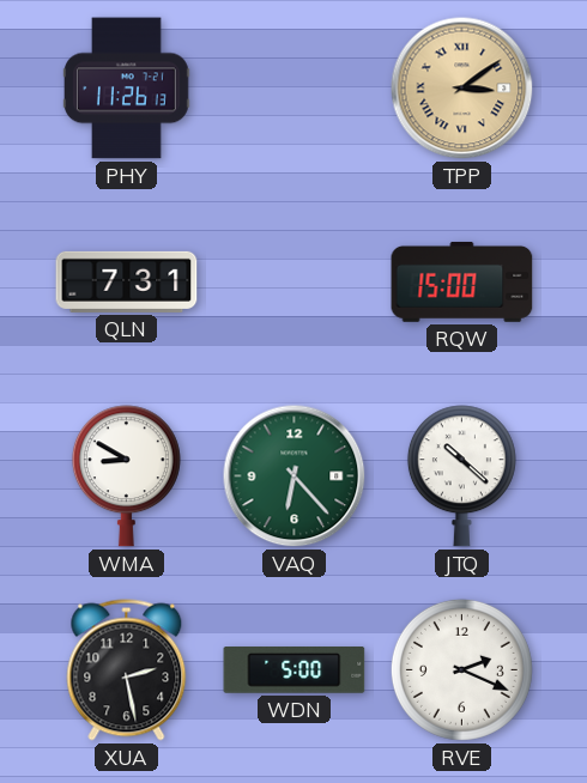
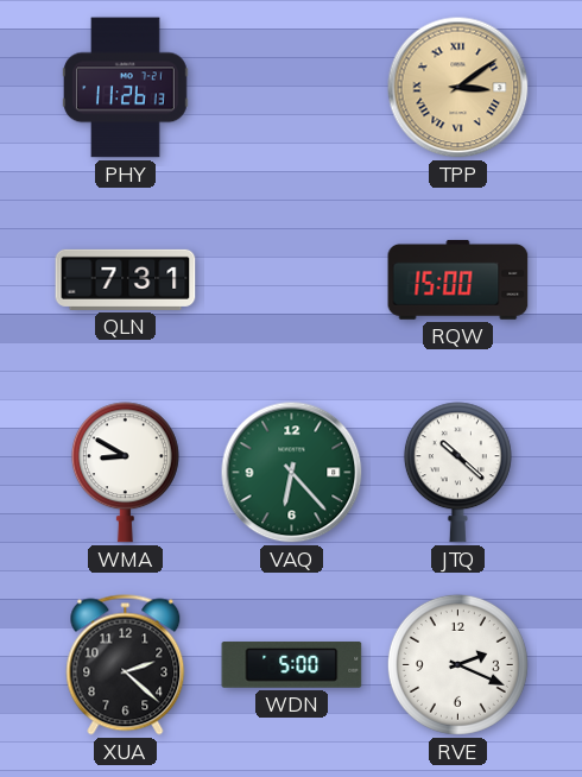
XUA: 2:28 -> 2:22
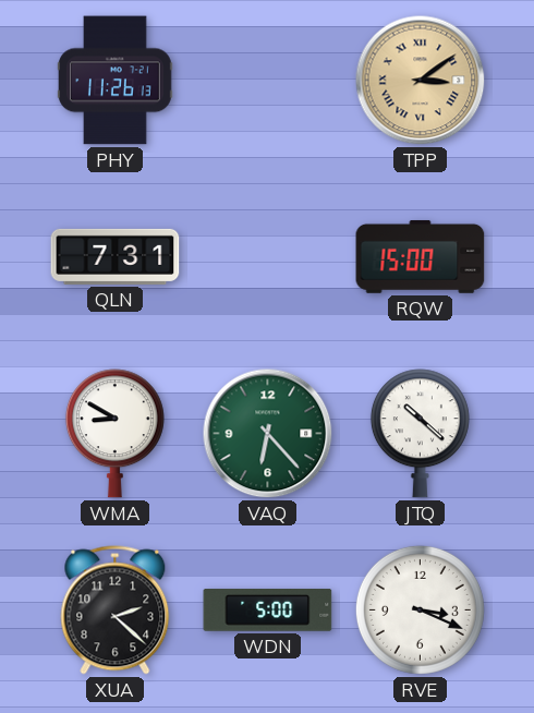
RVE: 2:19 -> 3:19
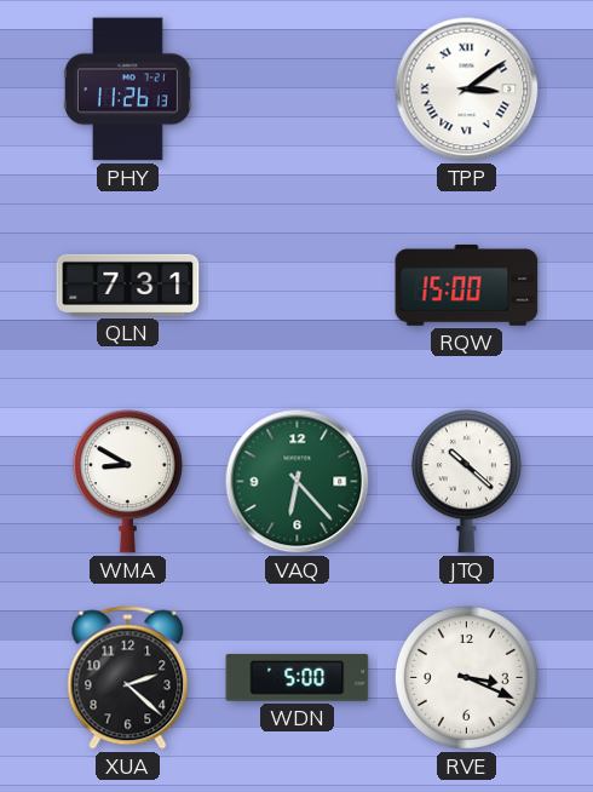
TPP dial: champagne -> white
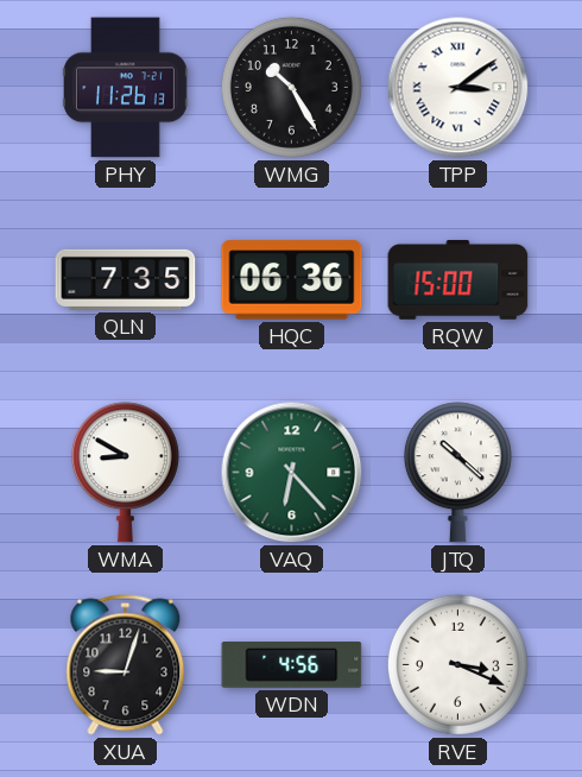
WMG: none -> 10:25
QLN: 7:31 -> 7:35
HQC: none -> 06:36
XUA: 2:22 -> 9:03
WDN: 5:00 -> 4:56
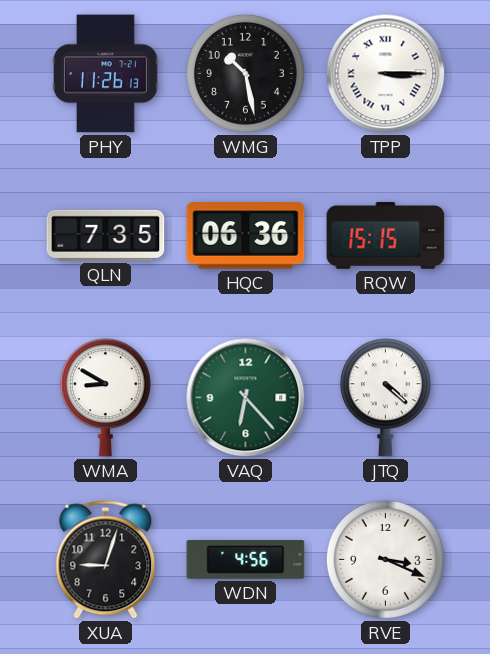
WMG: 10:25 -> 10:28
TPP: 3:09 -> 3:15
RQW: 15:00 -> 15:15
JTQ: 10:22 -> 4:22
